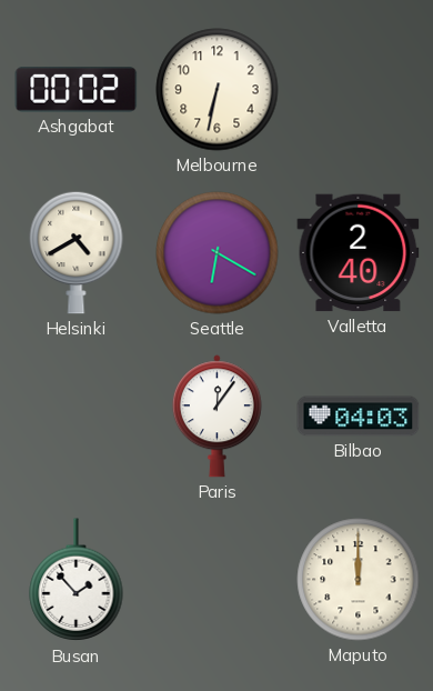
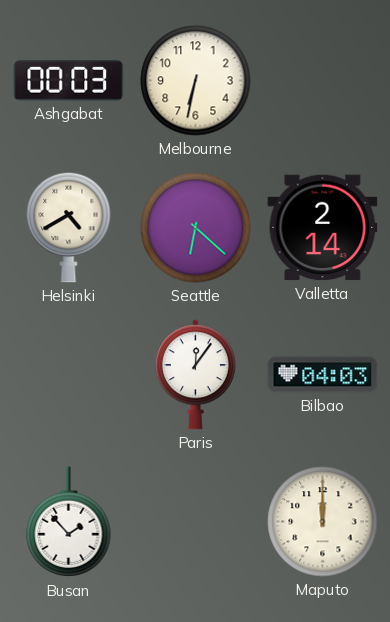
Ashgabat: 00:02 -> 00:03
Seattle: 6:20 -> 6:22
Valletta: 2:40 -> 2:14
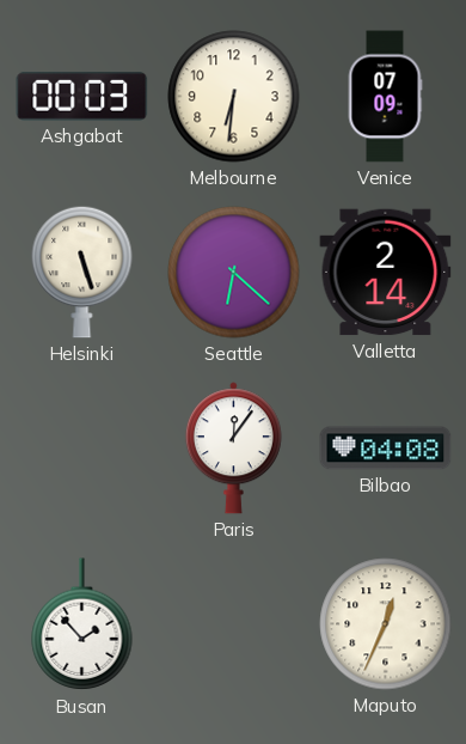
Melbourne: 6:32 -> 6:31
Venice: none -> 07:09
Helsinki: 4:40 -> 5:27
Bilbao: 04:03 -> 04:08
Maputo: 12:00 -> 12:34
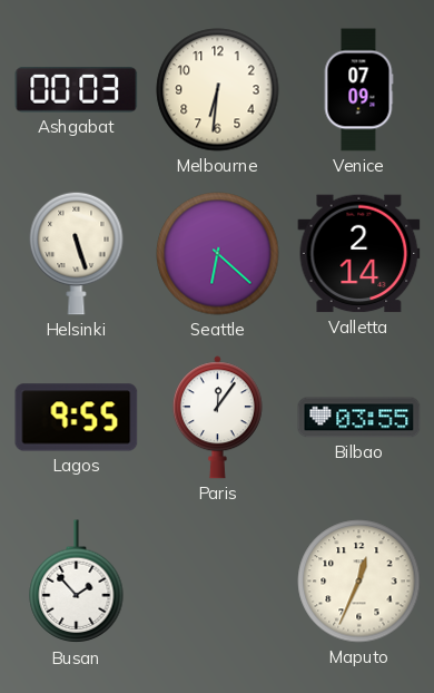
Lagos: none -> 9:55
Bilbao: 04:08 -> 03:55
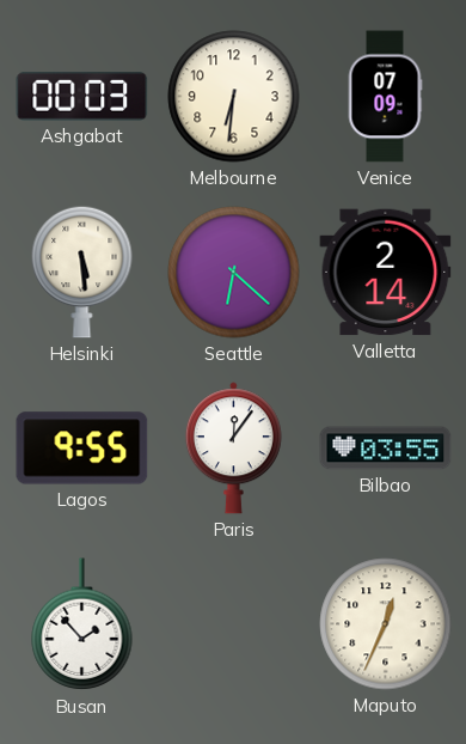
Helsinki: 5:27 -> 5:29
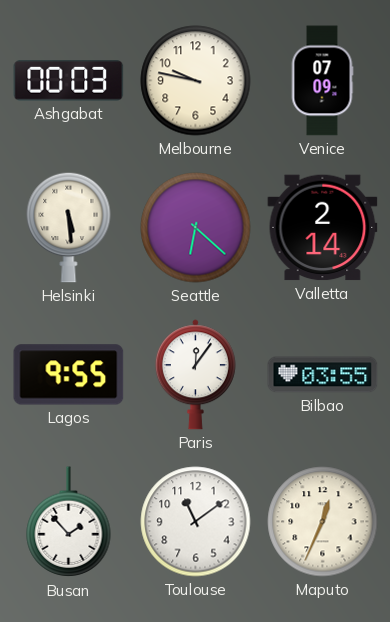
Melbourne: 6:31 -> 9:47
Toulouse: none -> 11:09
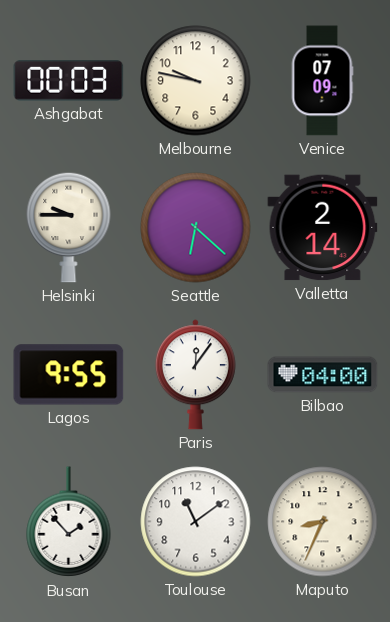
Helsinki: 5:29 -> 9:45
Bilbao: 03:55 -> 04:00
Maputo: 12:34 -> 8:34
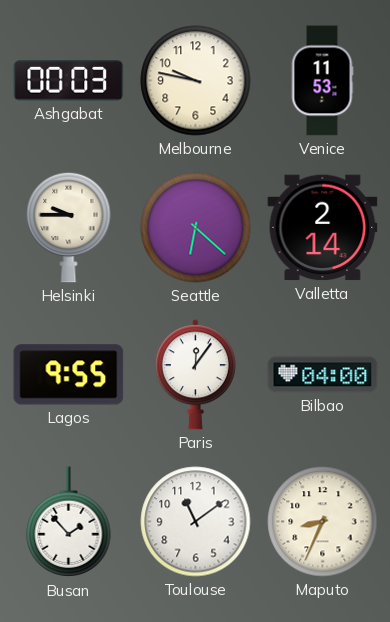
Venice: 07:09 -> 11:53
